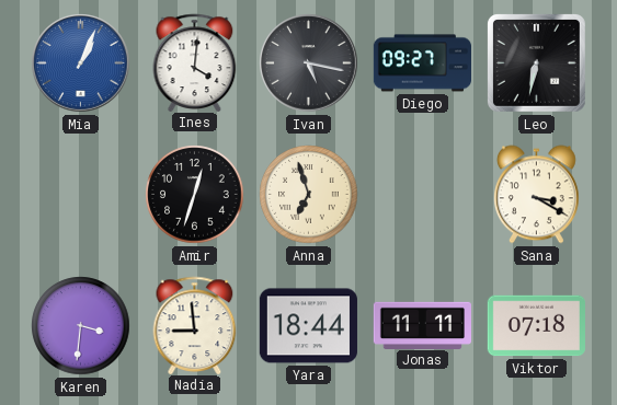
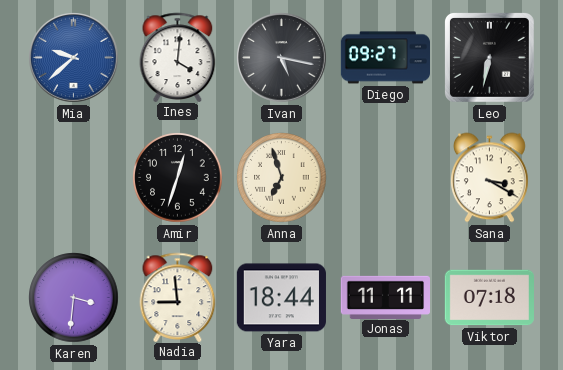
Mia: 1:04 -> 9:38
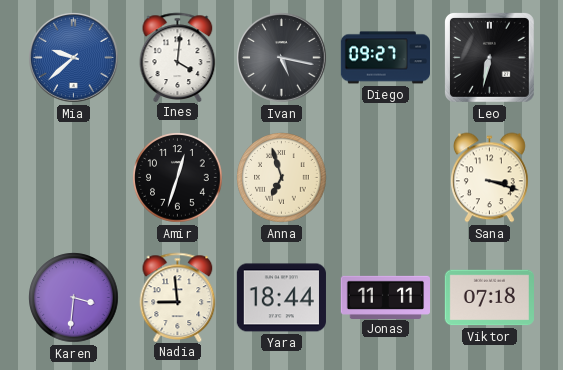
Sana: 3:20 -> 3:18
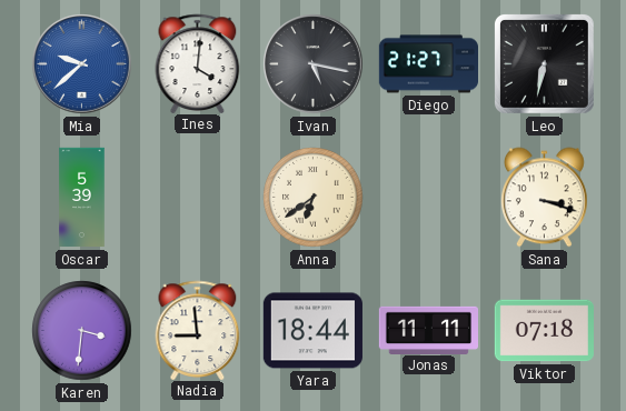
Diego: 09:27 -> 21:27
Oscar: none -> 5:39
Amir: 12:33 -> none
Anna: 6:57 -> 6:39
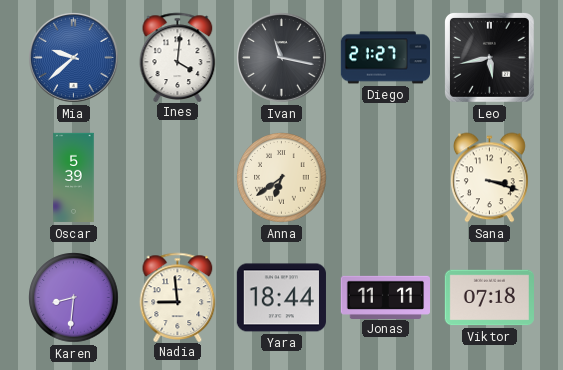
Ivan: 5:17 -> 11:17
Leo: 6:32 -> 5:43
Karen: 3:31 -> 8:31
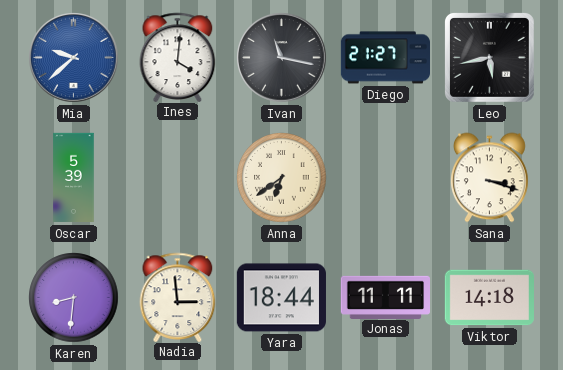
Nadia: 8:59 -> 2:59
Viktor: 07:18 -> 14:18
